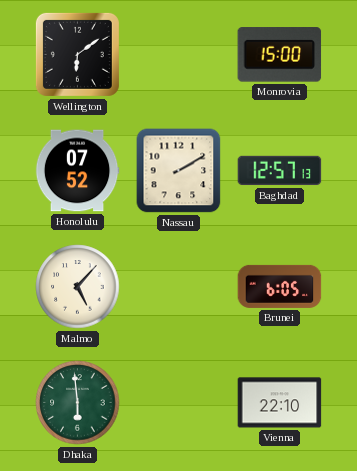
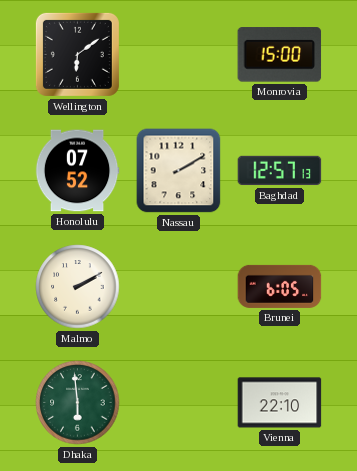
Malmo: 5:07 -> 2:10
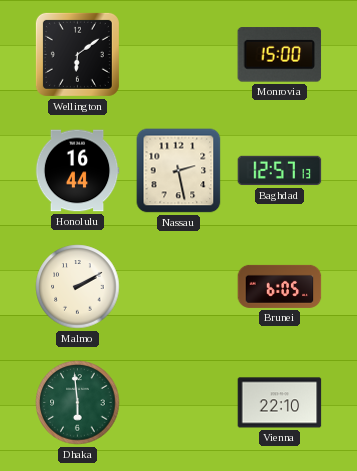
Honolulu: 07:52 -> 16:44
Nassau: 2:10 -> 2:28
